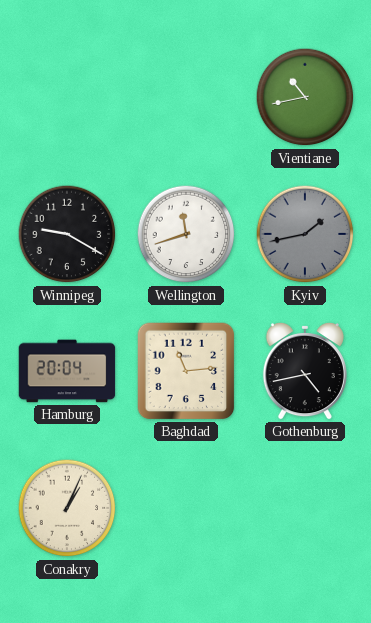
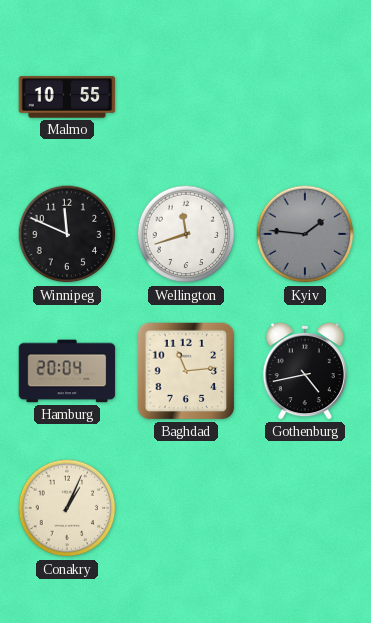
Malmo: none -> 10:55
Vientiane: 10:43 -> none
Winnipeg: 9:20 -> 11:49
Kyiv: 1:43 -> 1:46
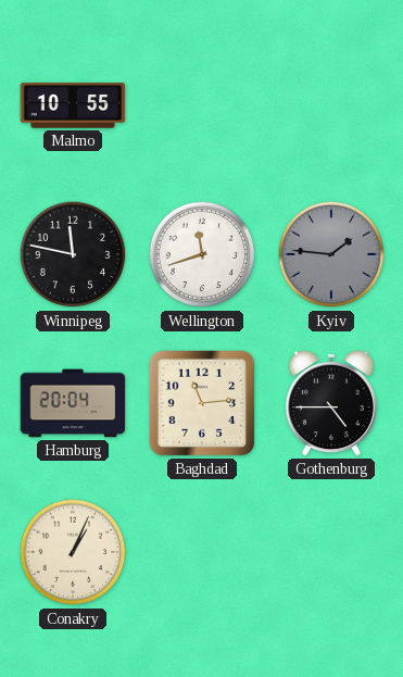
Winnipeg: 11:49 -> 11:47
Gothenburg: 4:43 -> 4:45
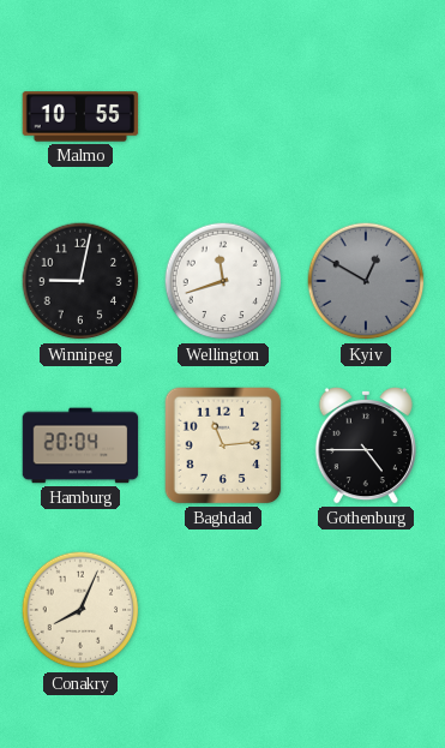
Winnipeg: 11:47 -> 9:02
Kyiv: 1:46 -> 12:50
Conakry: 1:04 -> 8:04
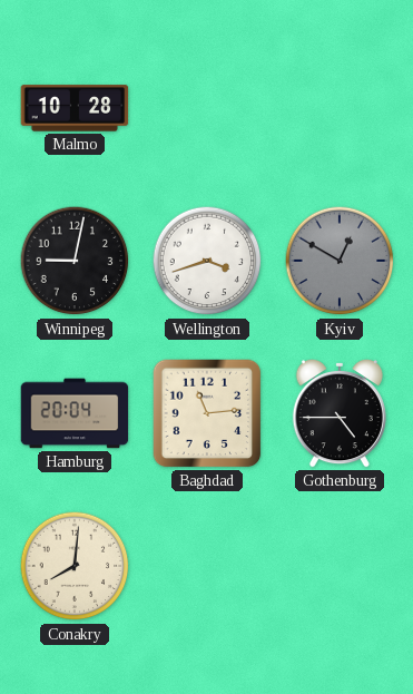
Malmo: 10:55 -> 10:28
Wellington: 11:42 -> 3:42
Conakry: 8:04 -> 8:01
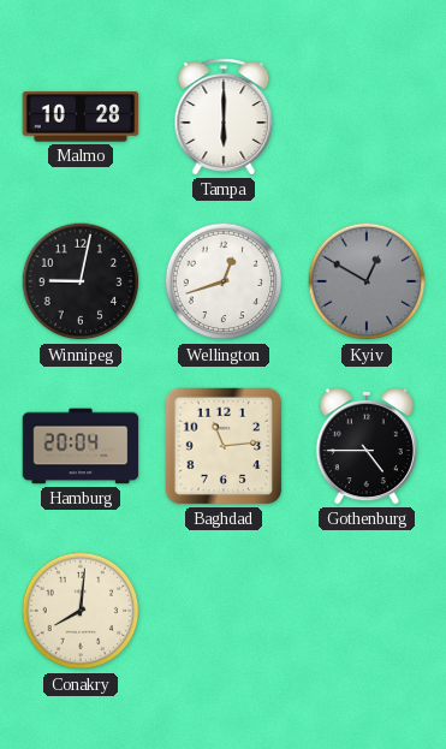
Tampa: none -> 6:00
Wellington: 3:42 -> 12:42
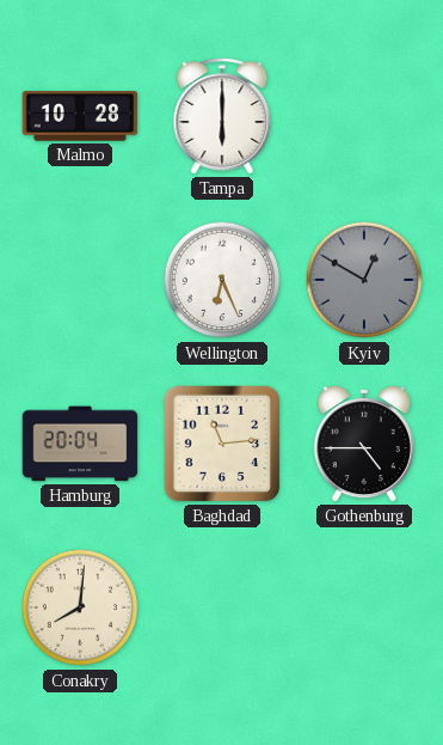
Winnipeg: 9:02 -> none
Wellington: 12:42 -> 6:26
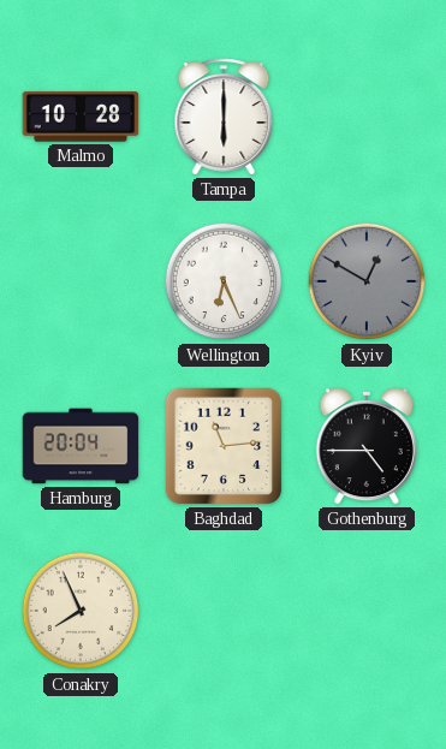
Conakry: 8:01 -> 7:56
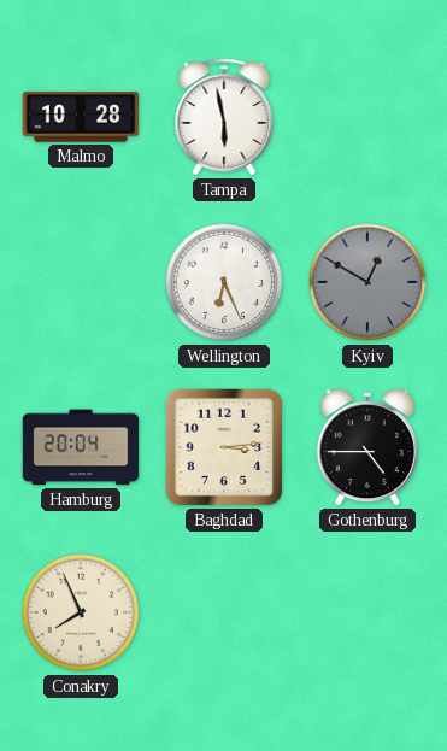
Tampa: 6:00 -> 5:58
Baghdad: 11:14 -> 3:14
